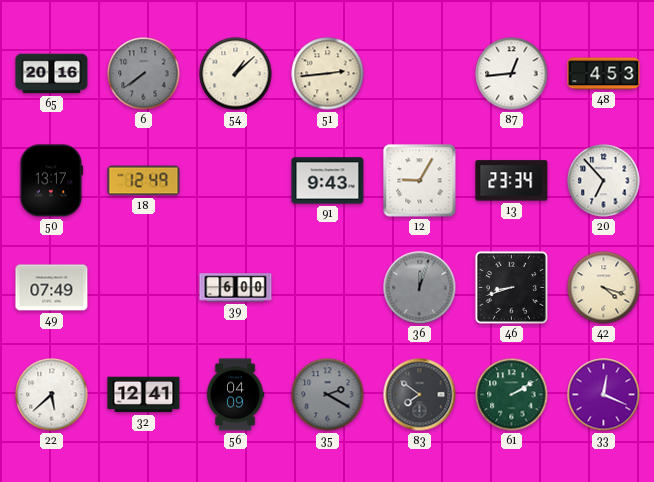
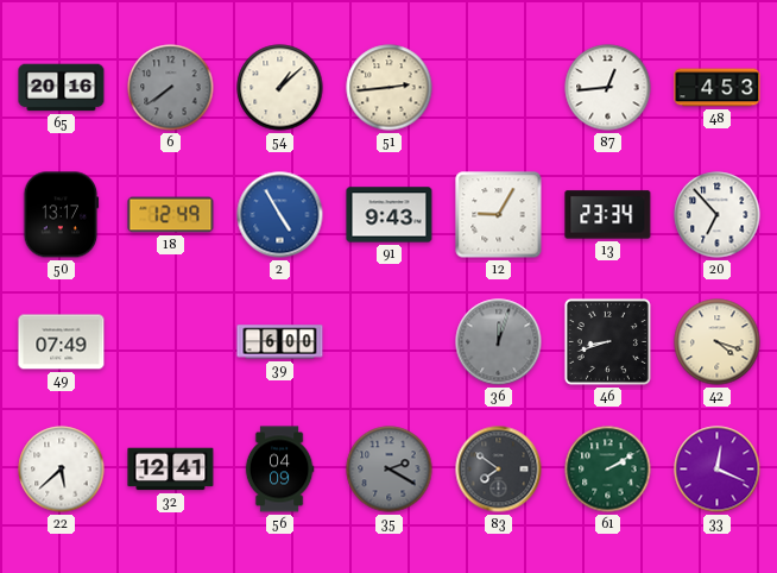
2: none -> 4:55
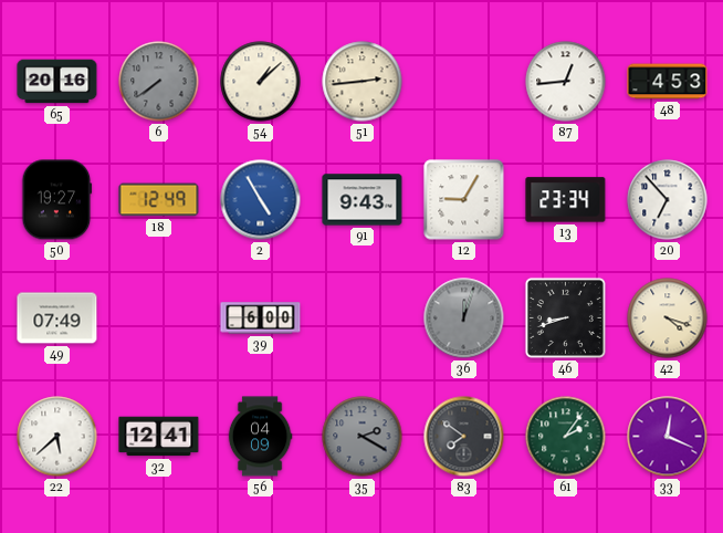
50: 13:17 -> 19:27
61: 2:10 -> 2:06
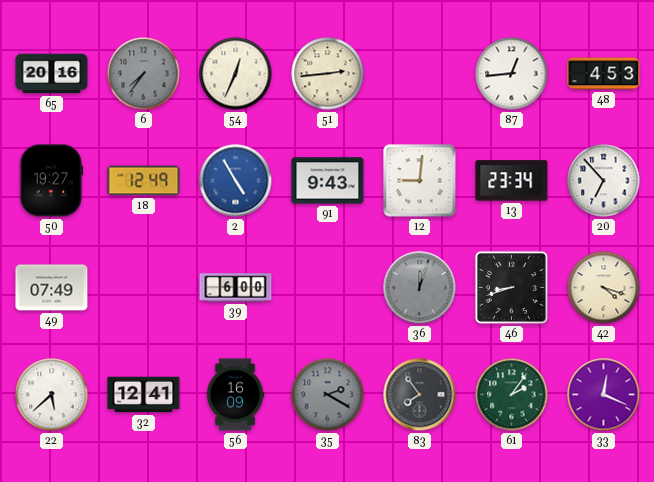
6: 7:39 -> 7:36
54: 1:08 -> 12:34
12: 9:05 -> 9:01
56: 04:09 -> 16:09
83: 7:51 -> 7:54
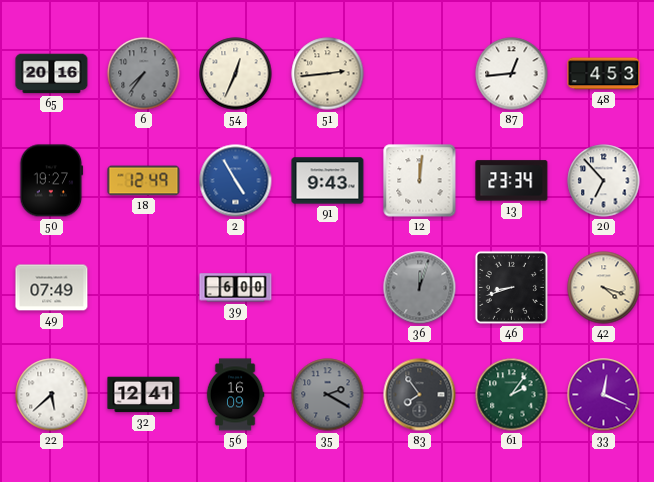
12: 9:01 -> 12:01
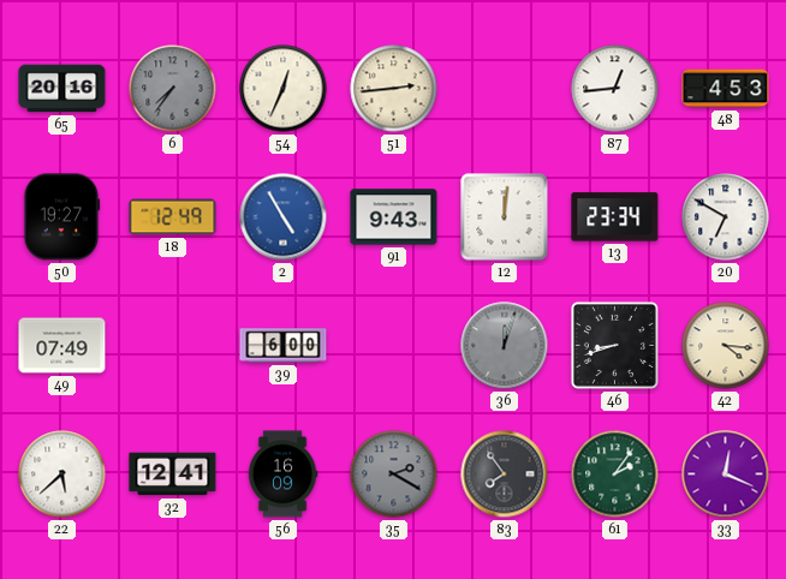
20: 6:53 -> 6:50
42: 4:18 -> 4:16
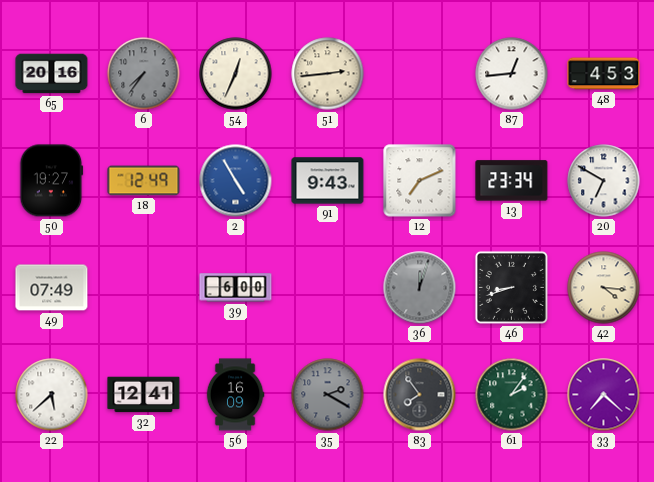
12: 12:01 -> 7:11
33: 12:19 -> 7:22
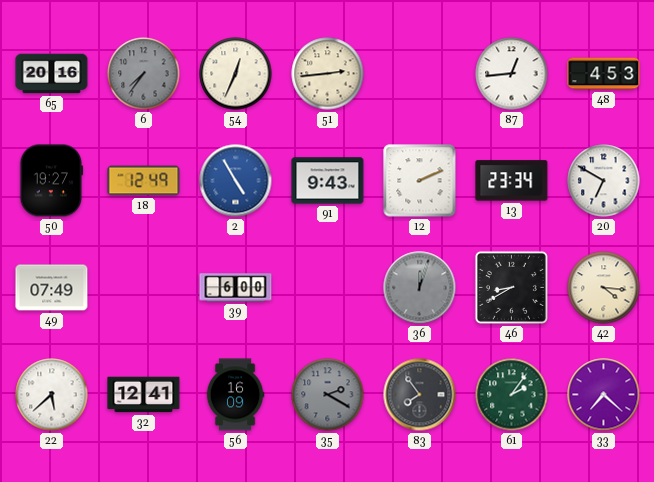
12: 7:11 -> 2:11
46: 8:42 -> 8:40
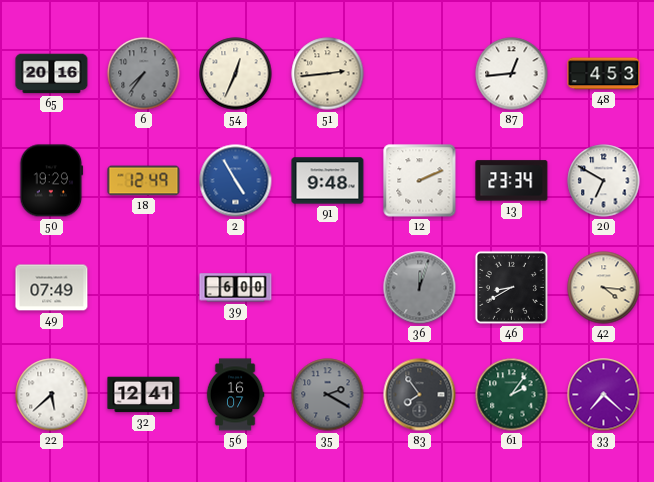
50: 19:27 -> 19:29
91: 9:43 -> 9:48
56: 16:09 -> 16:07
